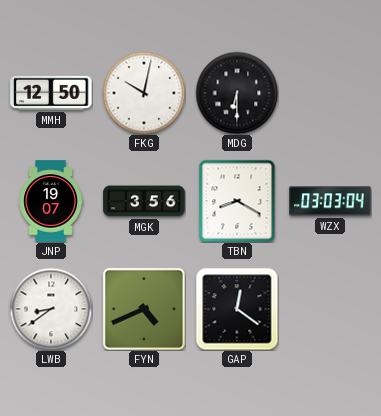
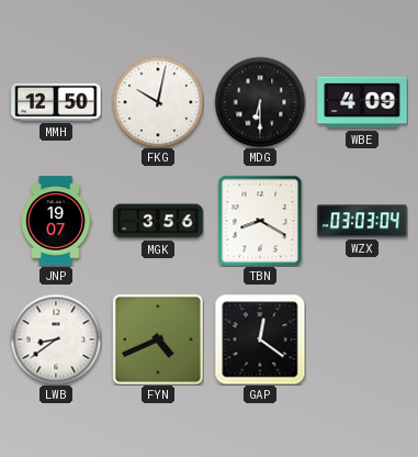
WBE: none -> 4:09
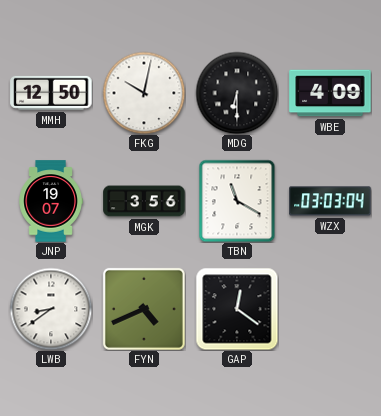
TBN: 8:20 -> 11:20
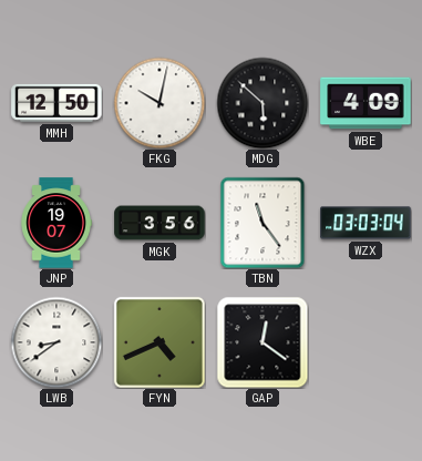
MDG: 6:30 -> 5:52
TBN: 11:20 -> 11:24
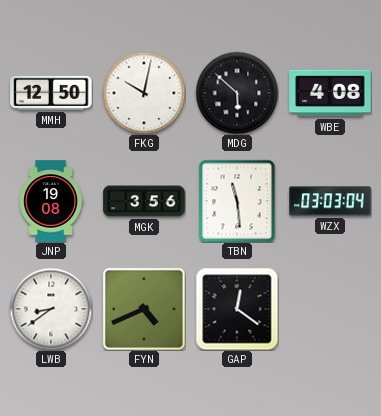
WBE: 4:09 -> 4:08
JNP: 19:07 -> 19:08
TBN: 11:24 -> 11:29
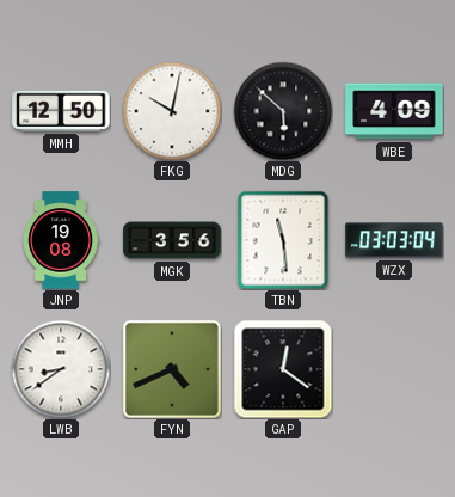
WBE: 4:08 -> 4:09
